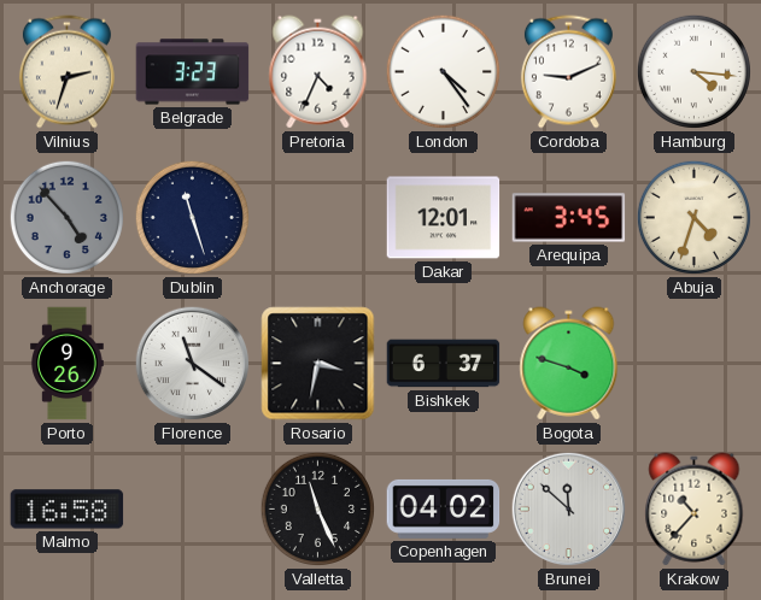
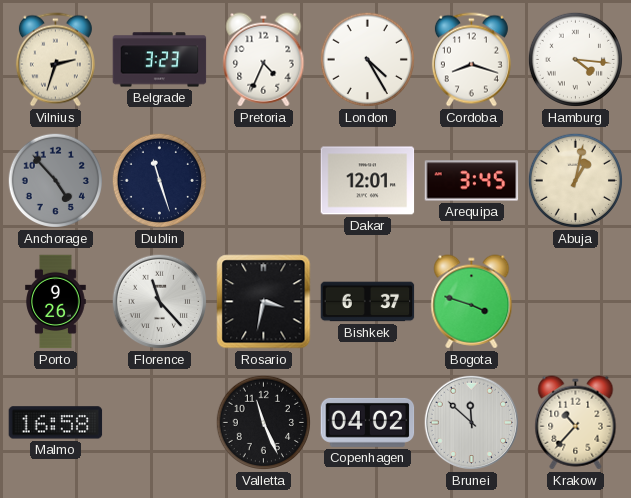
London: 4:24 -> 4:25
Cordoba: 9:11 -> 8:18
Abuja: 4:33 -> 1:02
Florence: 11:21 -> 11:23
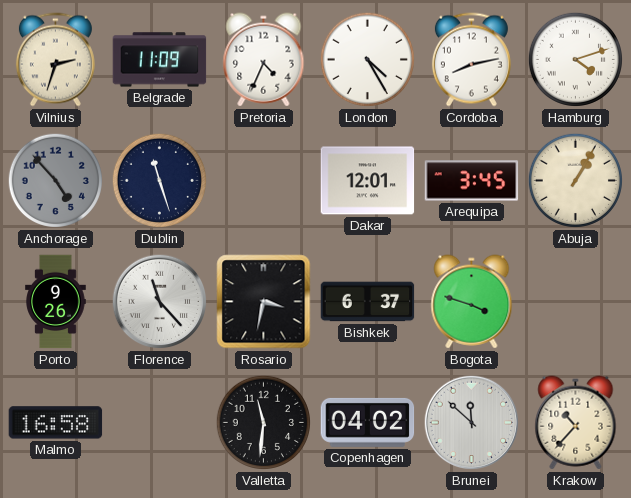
Belgrade: 3:23 -> 11:09
Cordoba: 8:18 -> 8:13
Hamburg: 4:16 -> 4:12
Abuja: 1:02 -> 1:05
Valletta: 11:26 -> 11:31
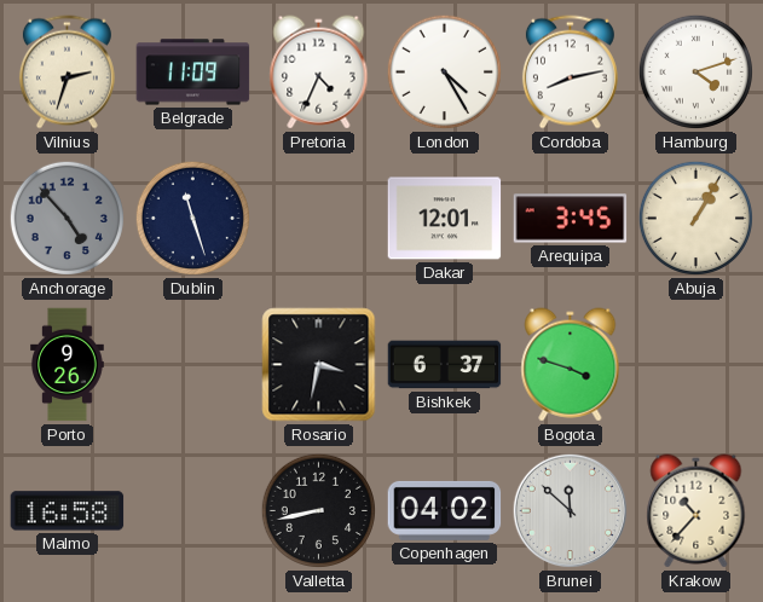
Florence: 11:23 -> none
Valletta: 11:31 -> 8:43
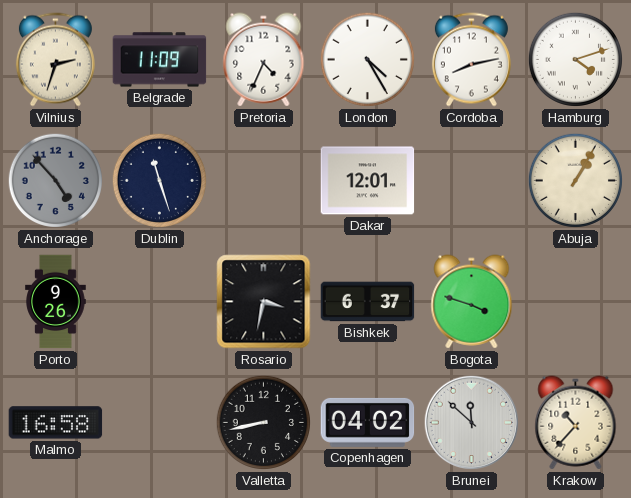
Arequipa: 3:45 -> none
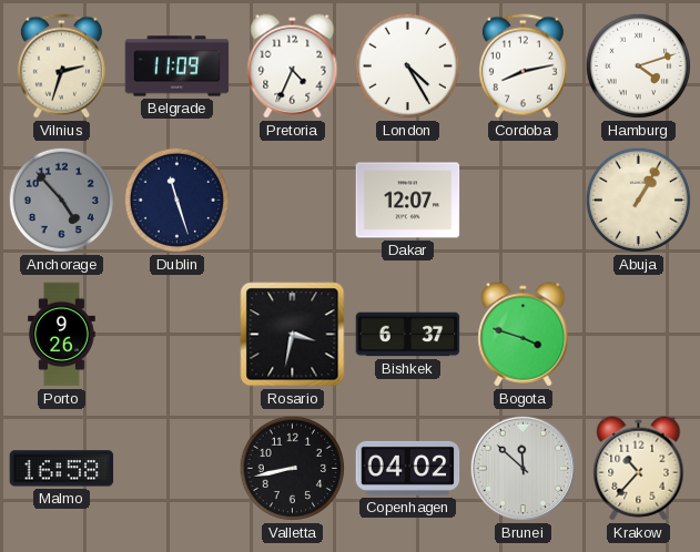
Dakar: 12:01 -> 12:07
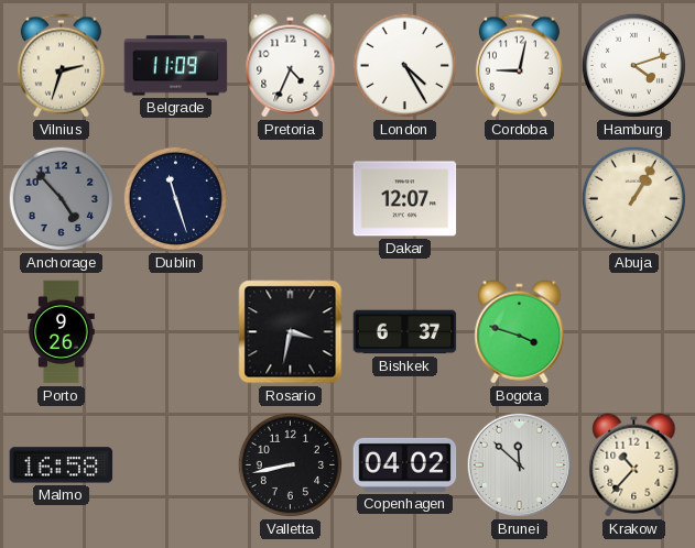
Cordoba: 8:13 -> 9:02
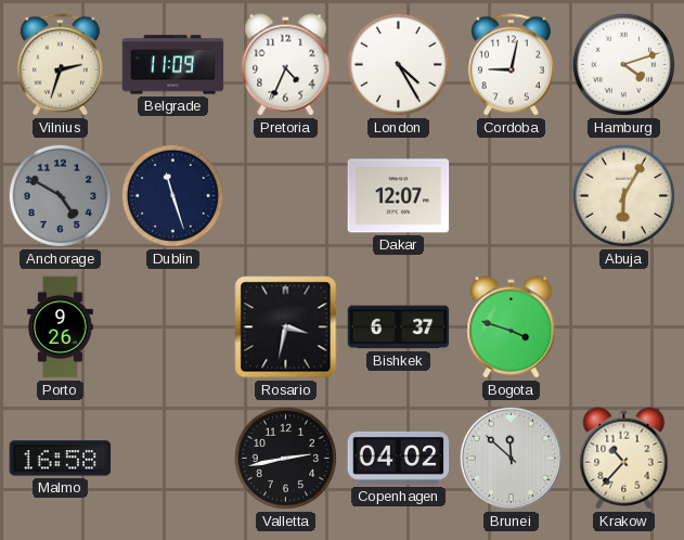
Anchorage: 4:53 -> 4:50
Abuja: 1:05 -> 6:05
Valletta: 8:43 -> 2:43
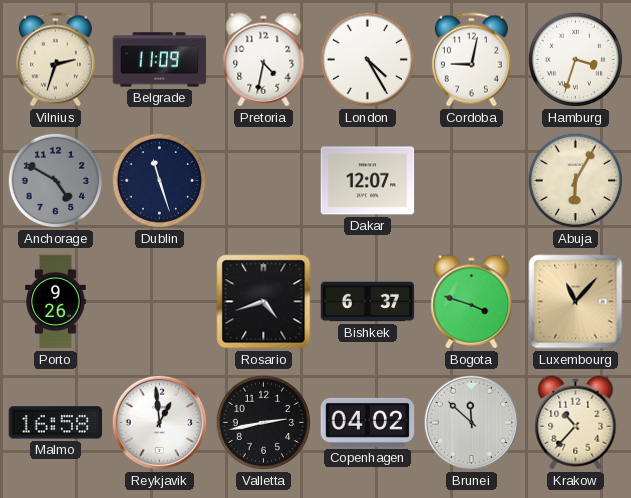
Pretoria: 4:34 -> 4:32
Hamburg: 4:12 -> 3:33
Rosario: 3:32 -> 4:42
Luxembourg: none -> 11:07
Reykjavik: none -> 12:59
